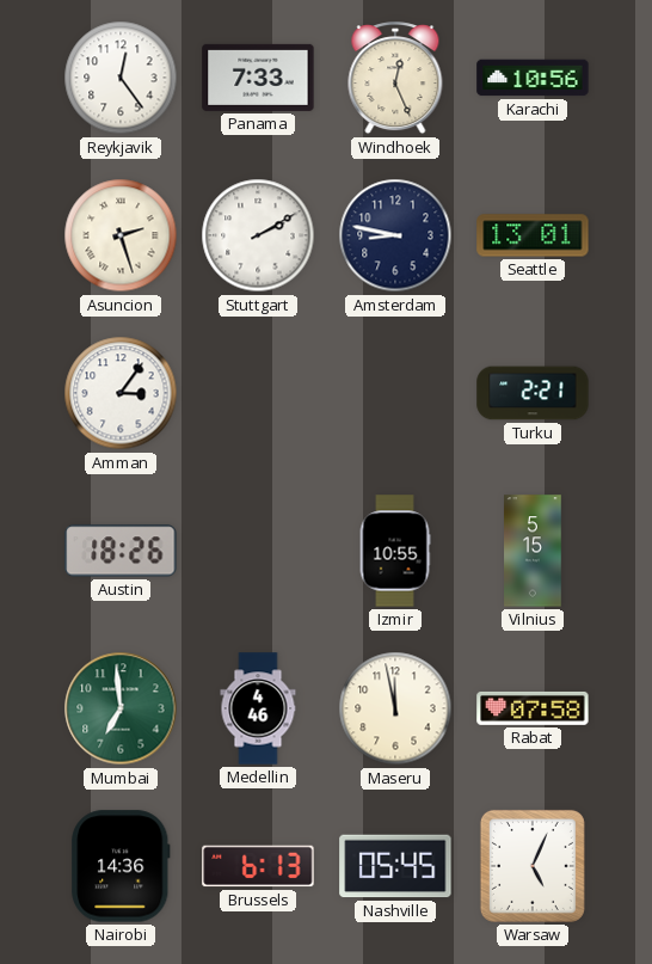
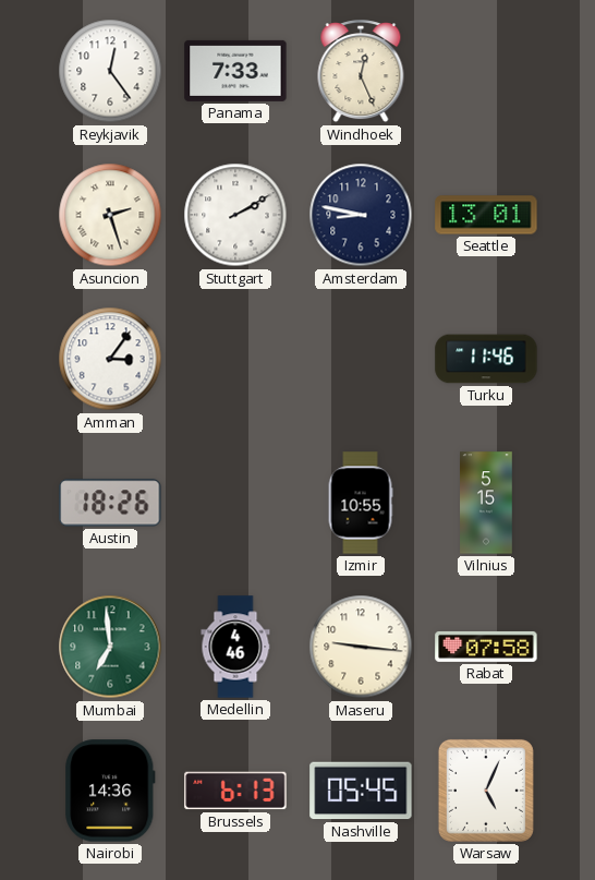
Karachi: 10:56 -> none
Turku: 2:21 -> 11:46
Maseru: 11:58 -> 9:16
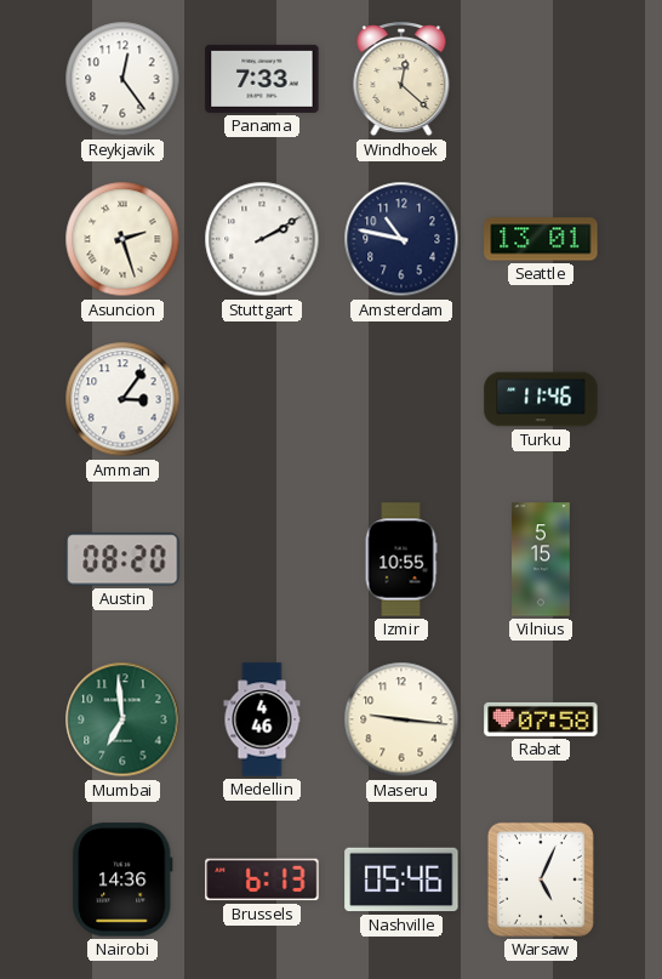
Windhoek: 12:26 -> 12:22
Amsterdam: 8:47 -> 10:47
Austin: 18:26 -> 08:20
Nashville: 05:45 -> 05:46
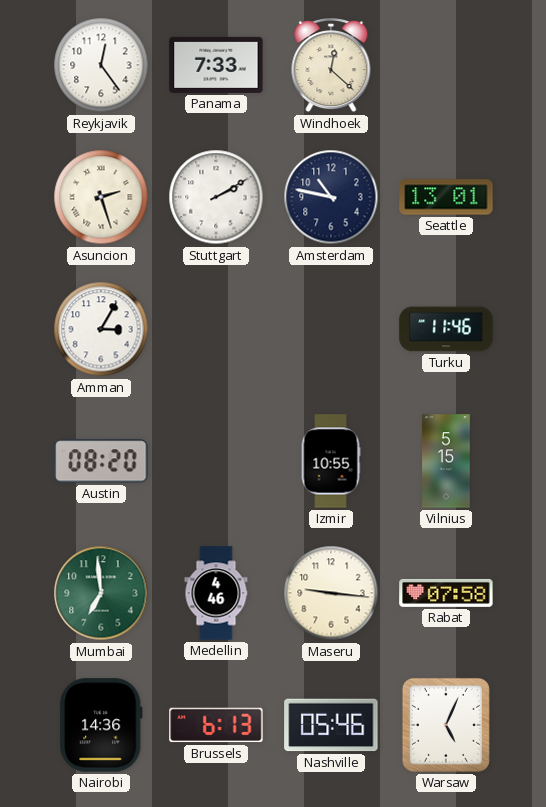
Amman: 3:06 -> 3:05
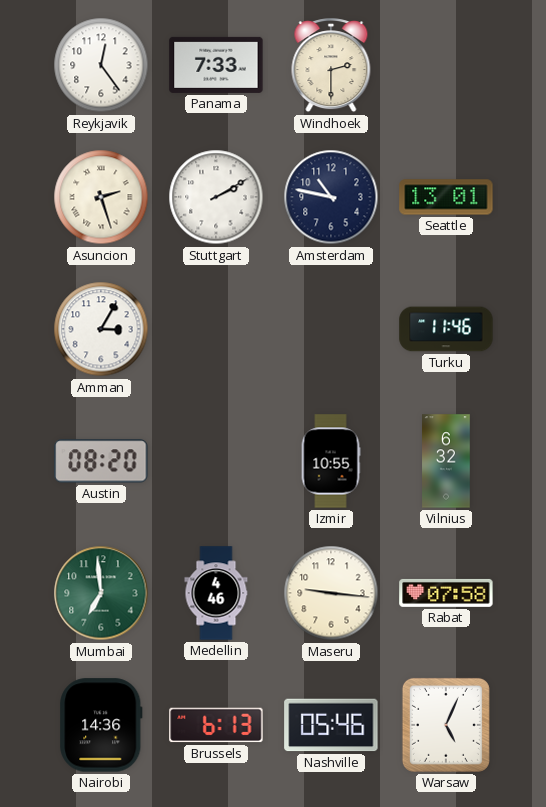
Windhoek: 12:22 -> 2:30
Vilnius: 5:15 -> 6:32
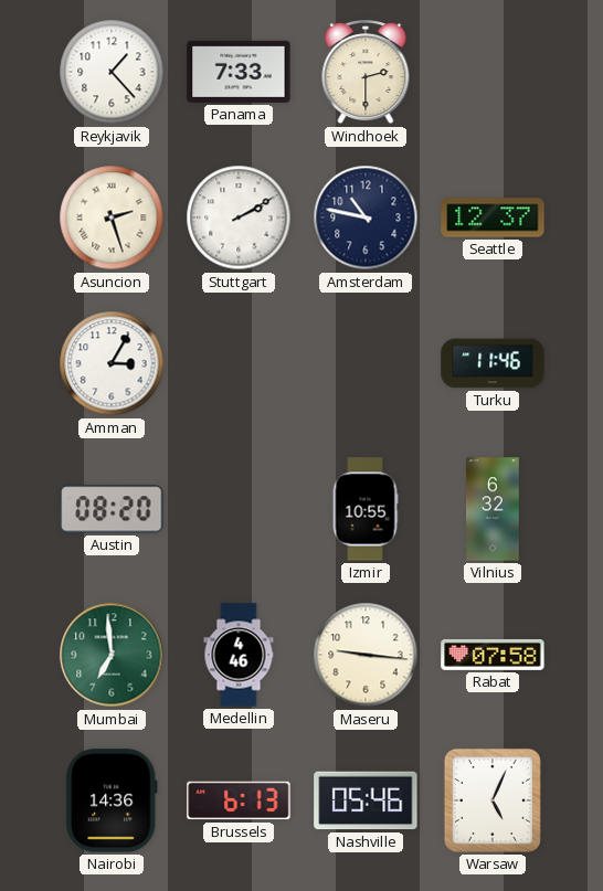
Reykjavik: 12:24 -> 1:23
Seattle: 13:01 -> 12:37
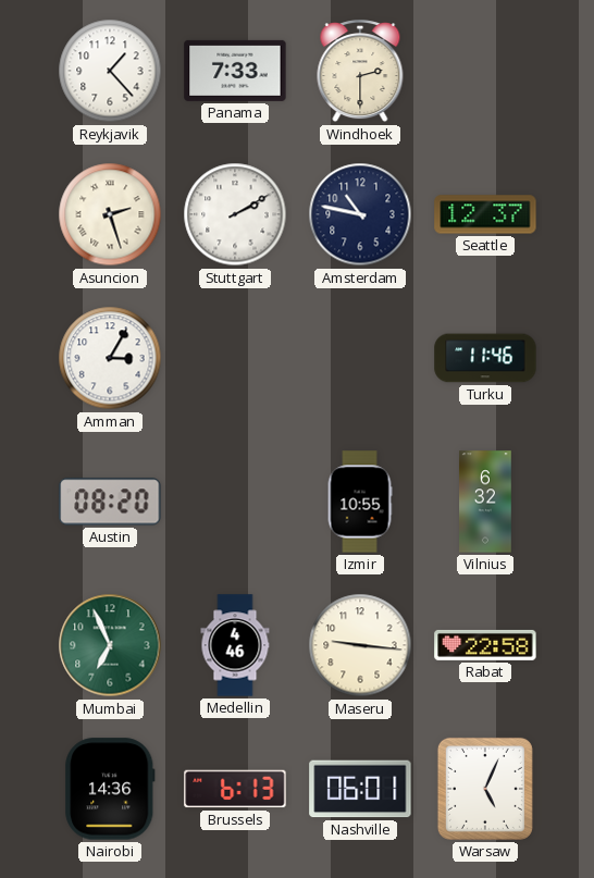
Mumbai: 6:59 -> 6:56
Rabat: 07:58 -> 22:58
Nashville: 05:46 -> 06:01
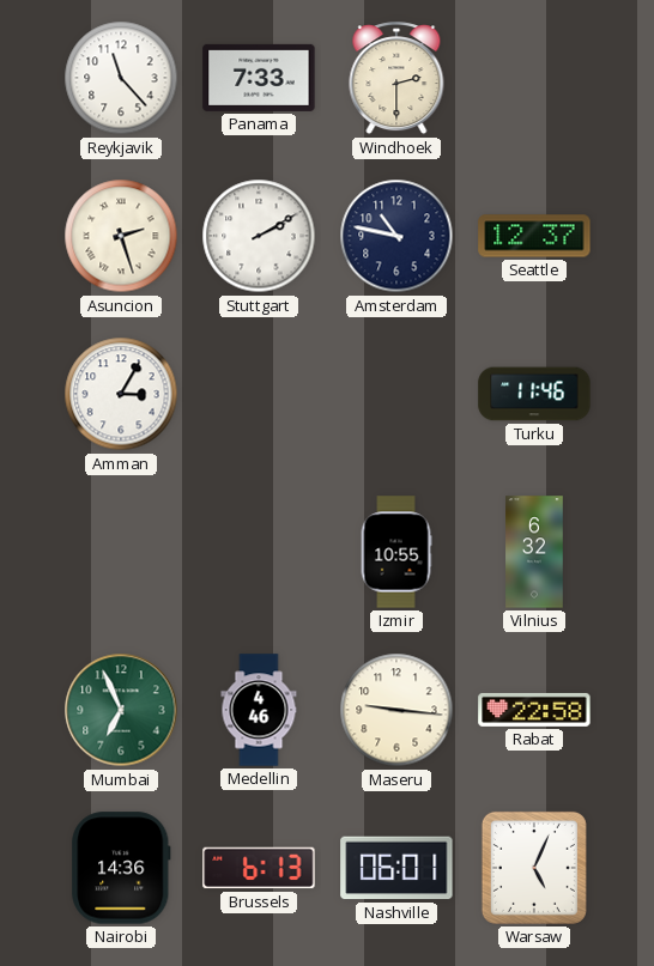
Reykjavik: 1:23 -> 11:23
Austin: 08:20 -> none
